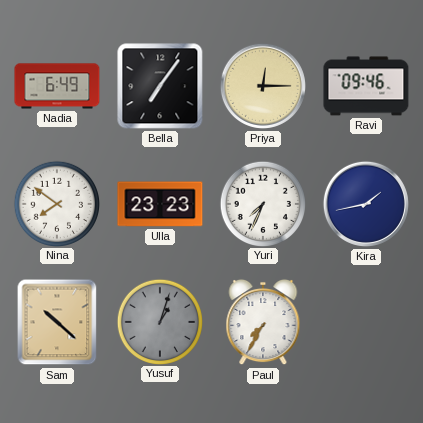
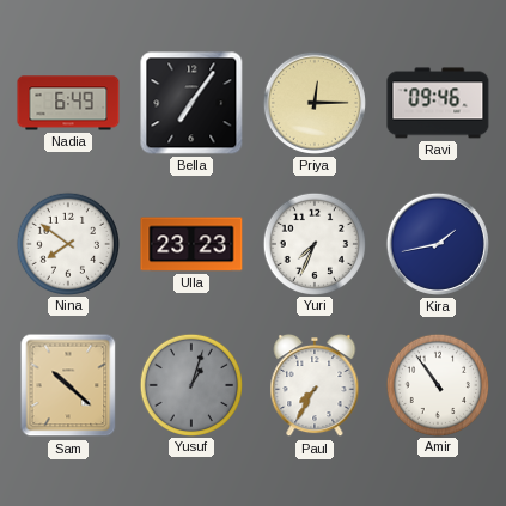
Amir: none -> 10:54
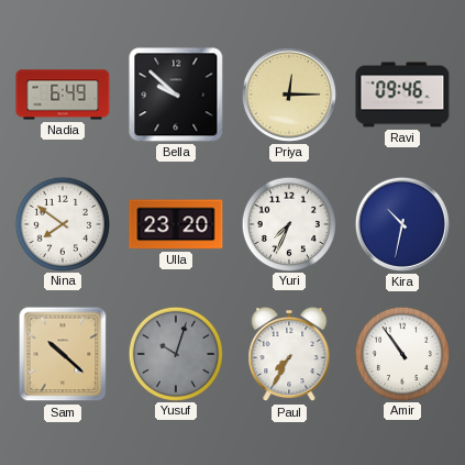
Bella: 7:06 -> 9:52
Ulla: 23:23 -> 23:20
Kira: 1:43 -> 10:32
Yusuf: 1:03 -> 10:03
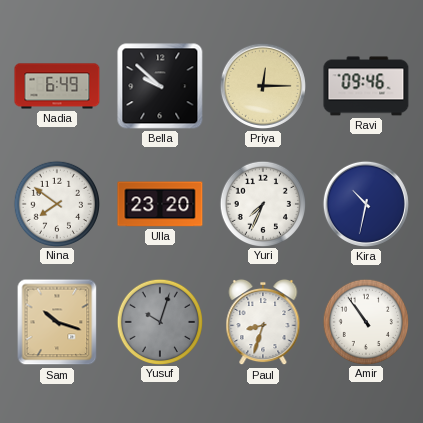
Sam: 10:22 -> 10:18
Paul: 7:35 -> 8:33
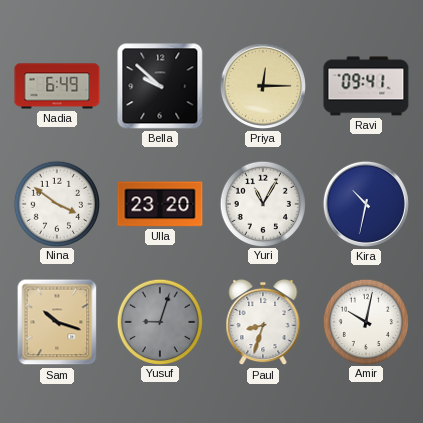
Ravi: 09:46 -> 09:41
Nina: 7:51 -> 3:51
Yuri: 7:34 -> 11:05
Yusuf: 10:03 -> 9:03
Amir: 10:54 -> 10:02
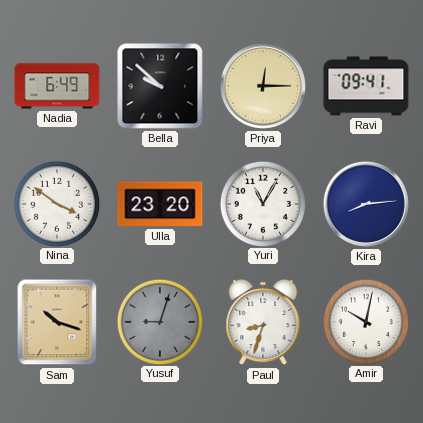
Kira: 10:32 -> 8:14
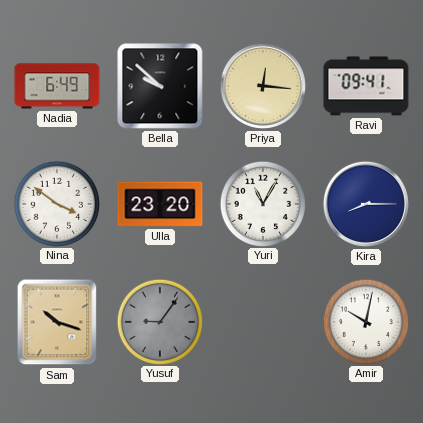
Priya: 12:15 -> 12:16
Kira: 8:14 -> 8:15
Yusuf: 9:03 -> 9:06
Paul: 8:33 -> none
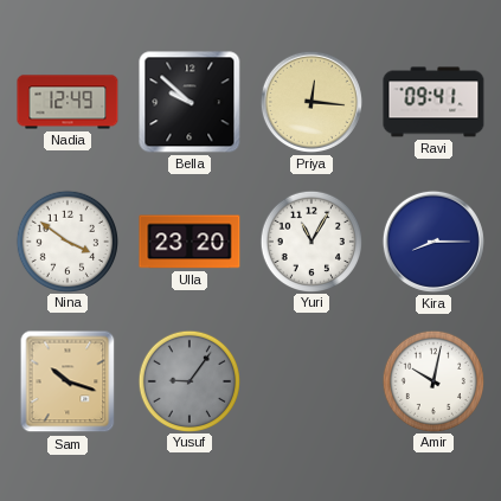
Nadia: 6:49 -> 12:49
